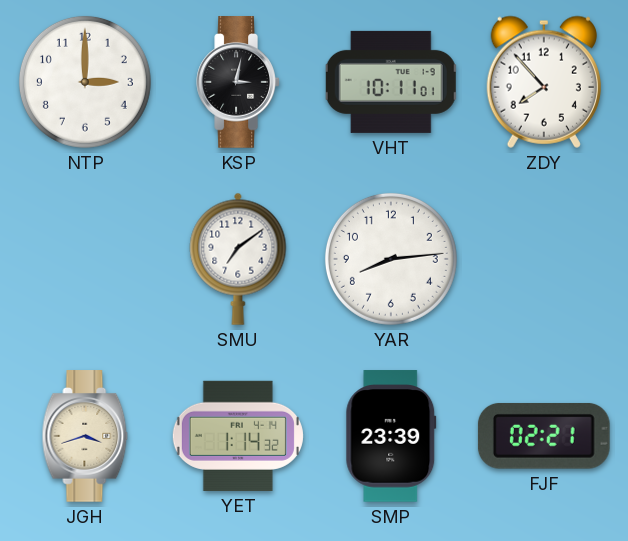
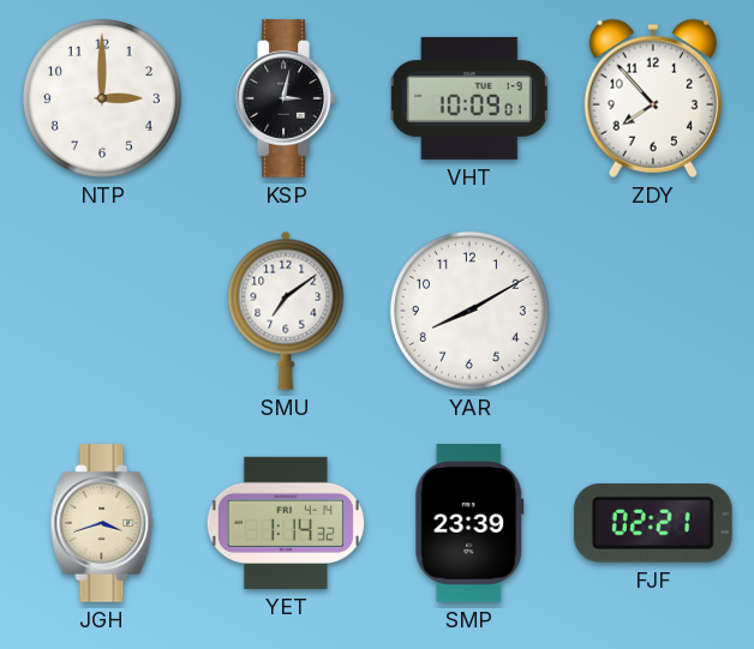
VHT: 10:11 -> 10:09
YAR: 8:14 -> 8:10
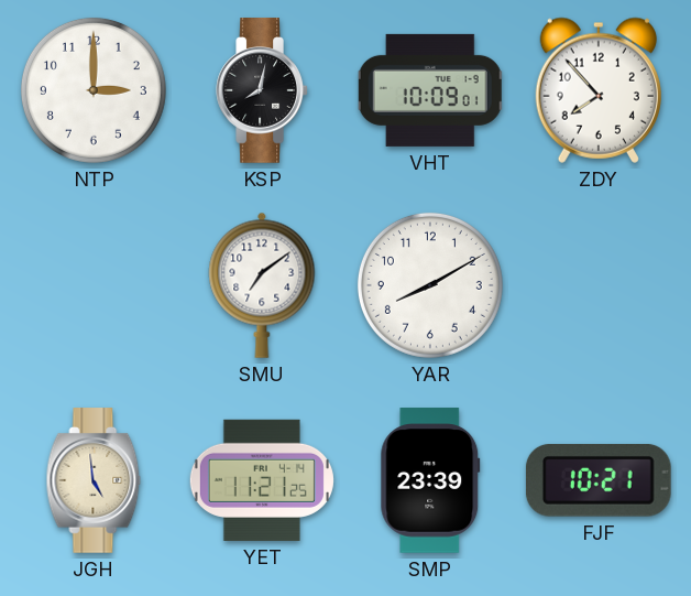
KSP: 3:02 -> 8:02
JGH: 3:42 -> 4:59
YET: 1:14 -> 11:21
FJF: 02:21 -> 10:21
